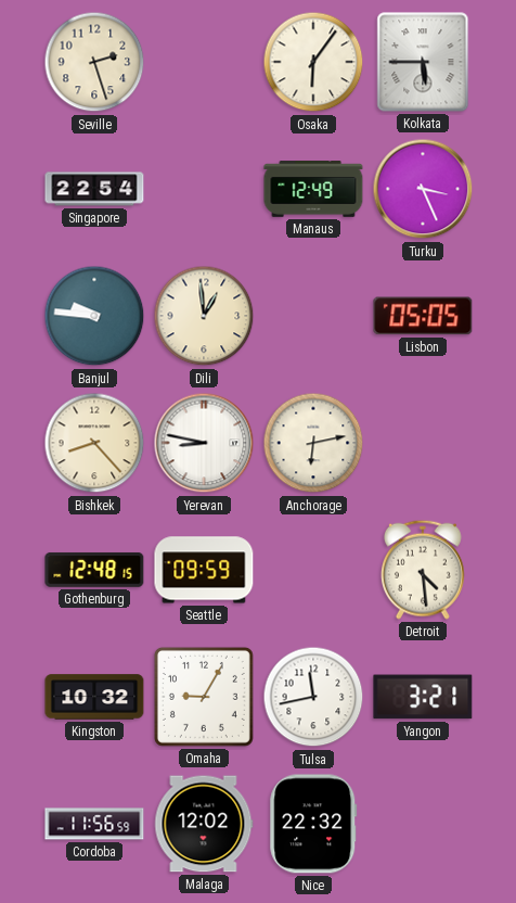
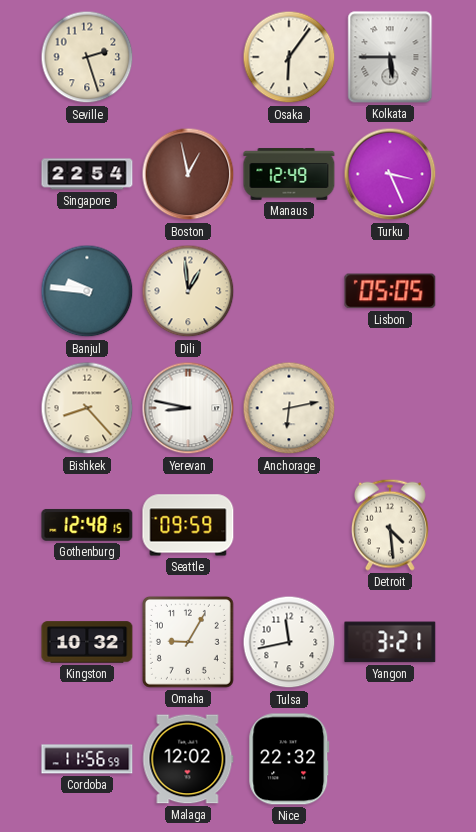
Boston: none -> 12:58
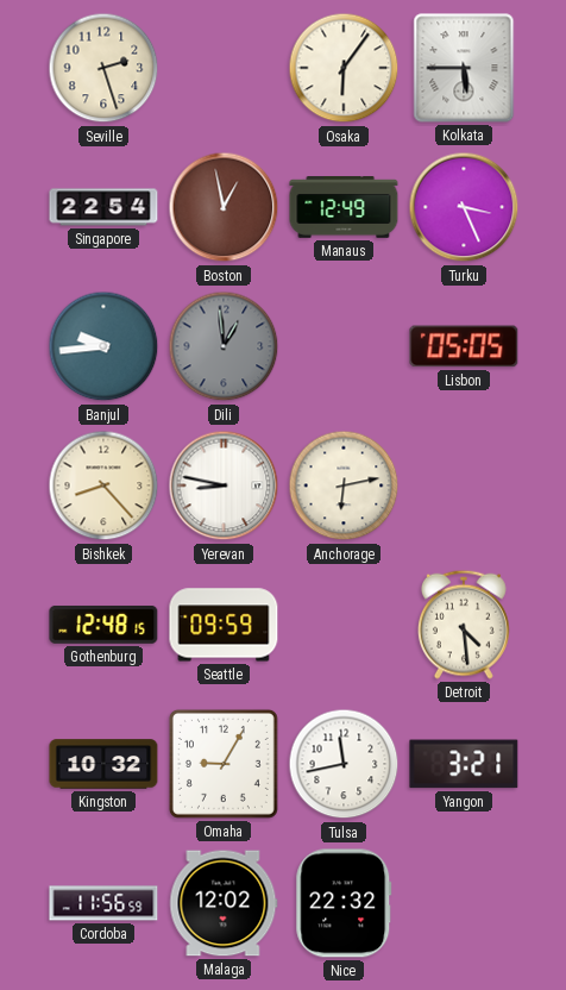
Banjul: 9:46 -> 9:44
Dili dial: cream -> grey
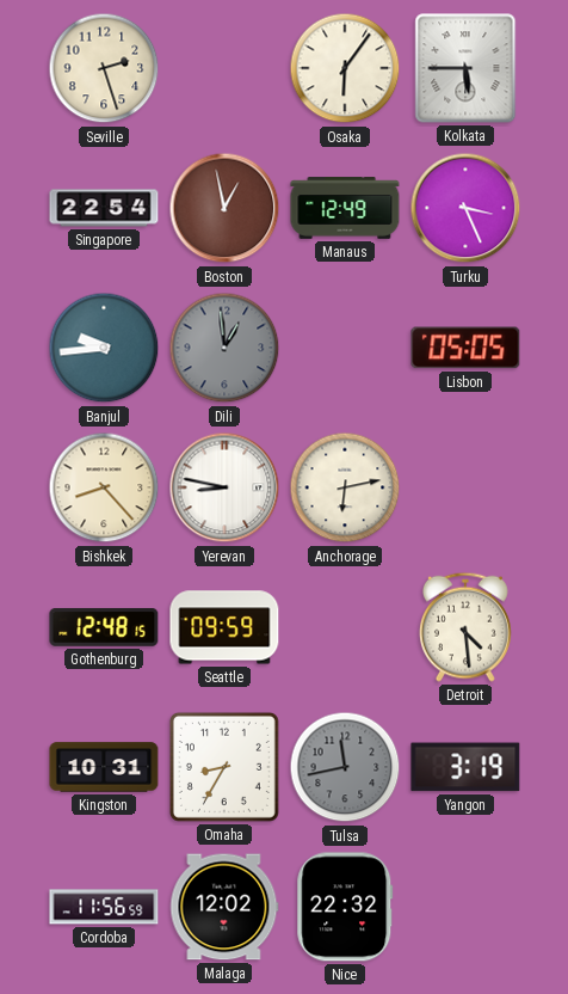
Kingston: 10:32 -> 10:31
Omaha: 9:05 -> 8:35
Tulsa dial: white -> grey
Yangon: 3:21 -> 3:19
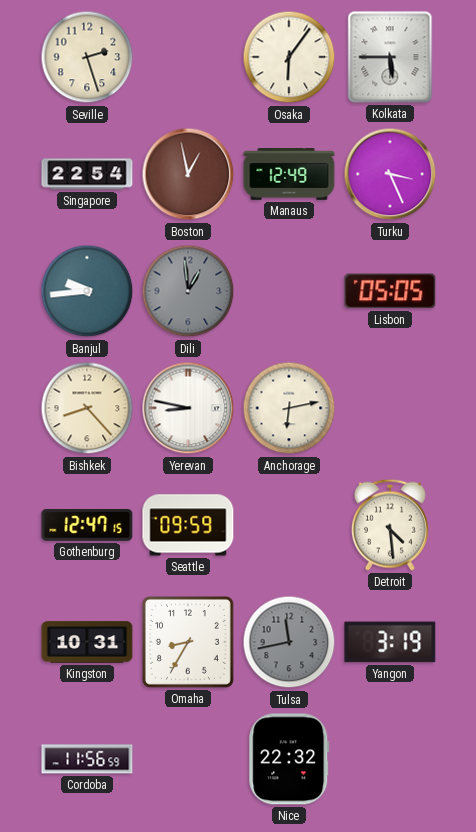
Gothenburg: 12:48 -> 12:47
Malaga: 12:02 -> none
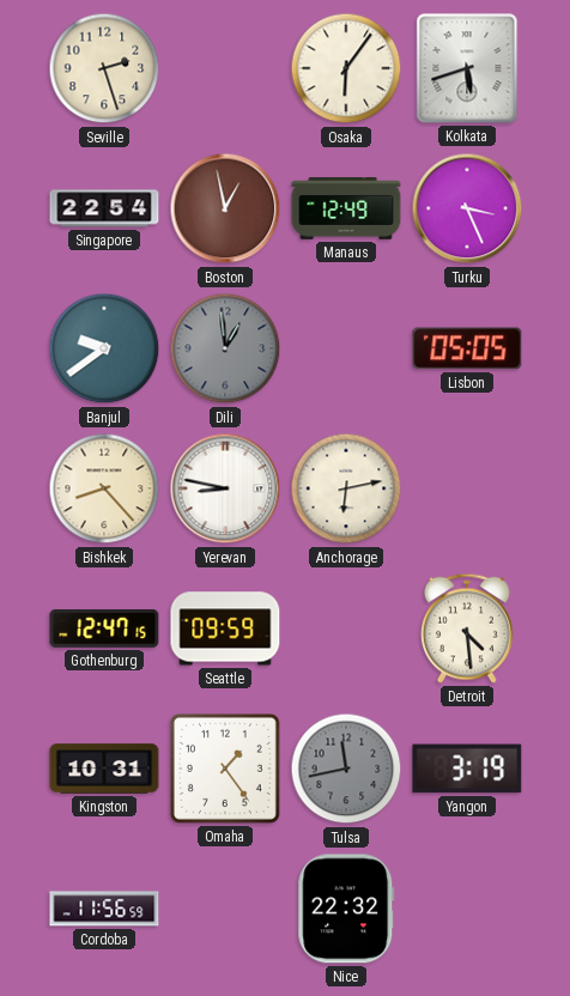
Kolkata: 5:45 -> 5:42
Banjul: 9:44 -> 9:39
Omaha: 8:35 -> 1:24
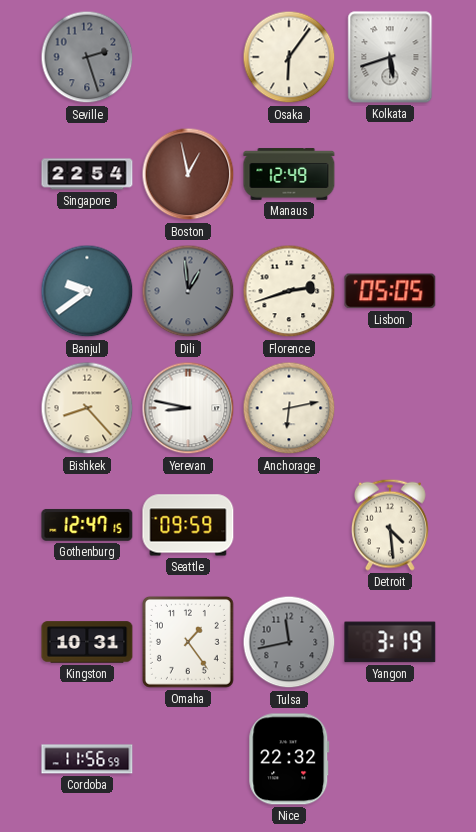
Seville dial: cream -> grey
Turku: 3:26 -> none
Florence: none -> 2:42
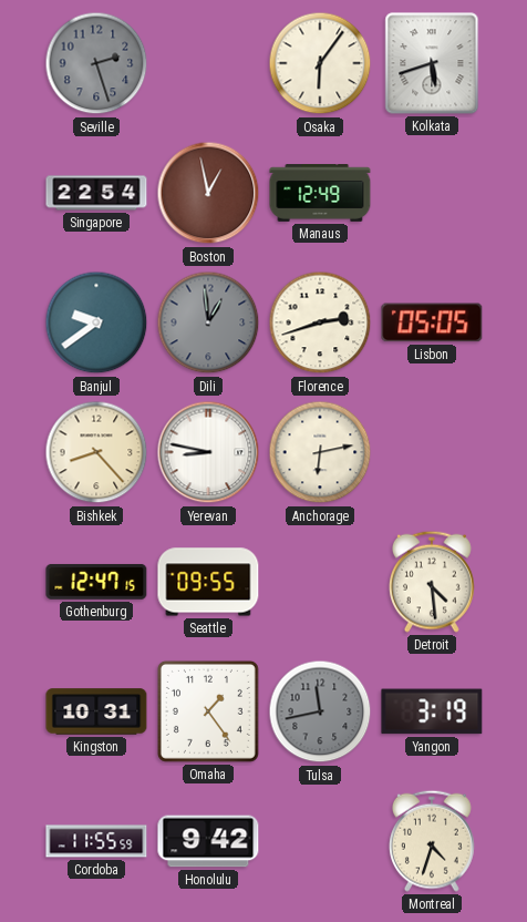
Seattle: 09:59 -> 09:55
Cordoba: 11:56 -> 11:55
Honolulu: none -> 9:42
Nice: 22:32 -> none
Montreal: none -> 4:33
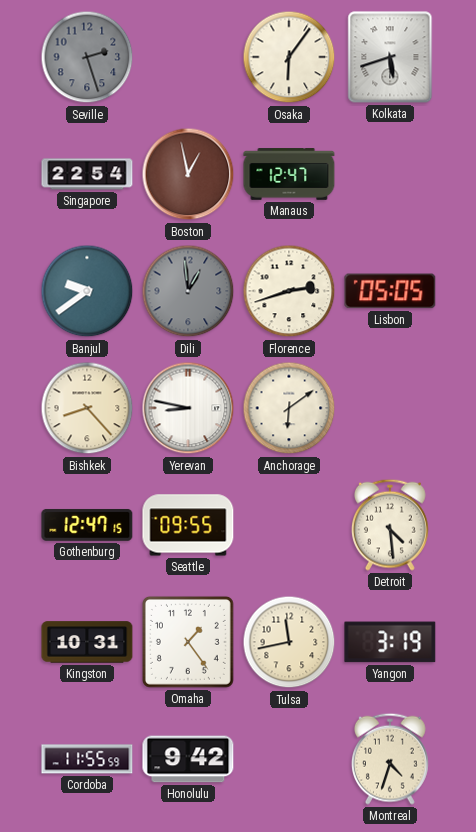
Manaus: 12:49 -> 12:47
Anchorage: 6:13 -> 6:09
Tulsa dial: grey -> cream
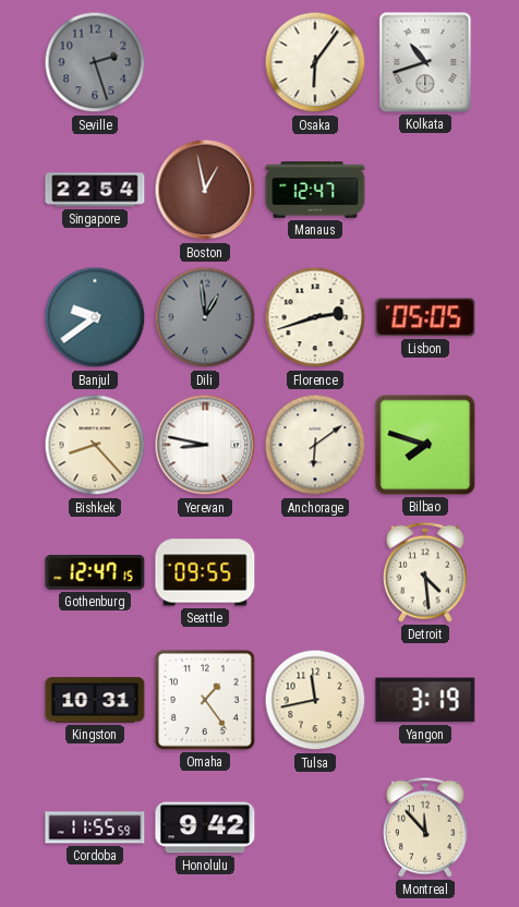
Kolkata: 5:42 -> 10:42
Bilbao: none -> 7:48
Montreal: 4:33 -> 11:53
